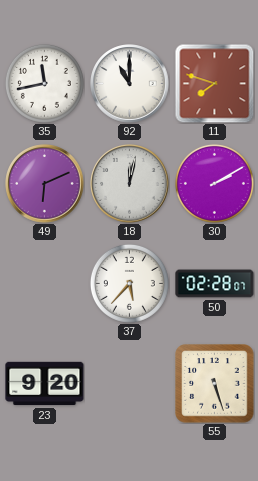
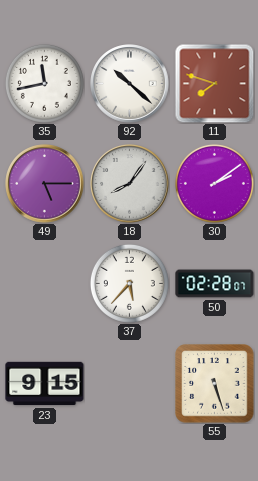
92: 11:00 -> 10:22
49: 6:11 -> 5:15
18: 12:02 -> 8:06
30: 2:10 -> 2:09
23: 9:20 -> 9:15
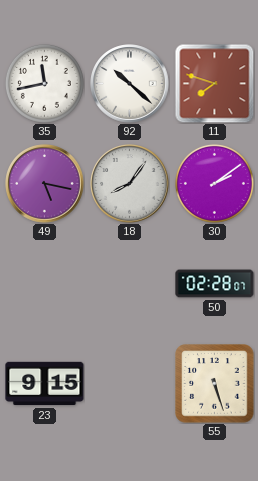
49: 5:15 -> 5:17
37: 5:37 -> none
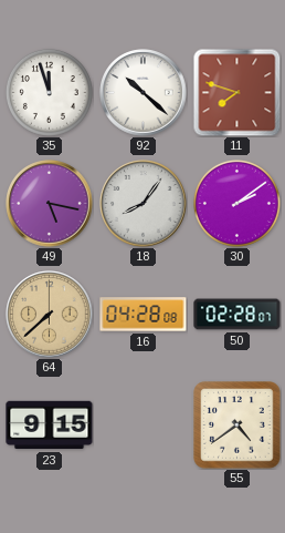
35: 11:43 -> 11:57
64: none -> 7:38
16: none -> 04:28
55: 5:27 -> 4:39
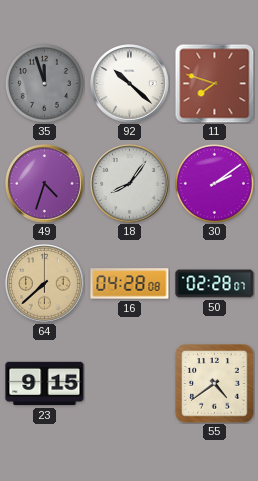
35 dial: white -> grey
49: 5:17 -> 4:33
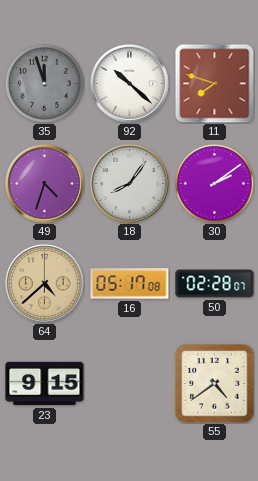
64: 7:38 -> 4:38
16: 04:28 -> 05:17
